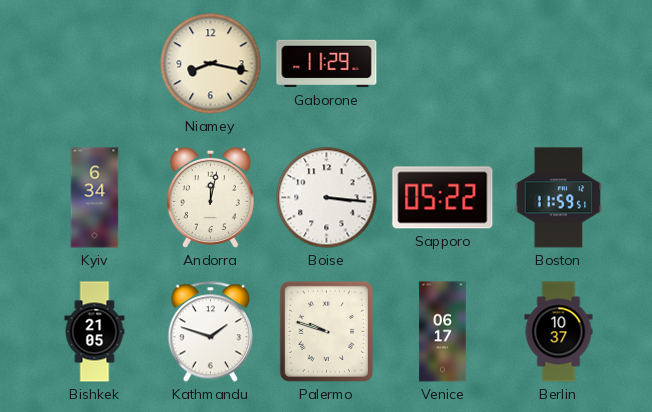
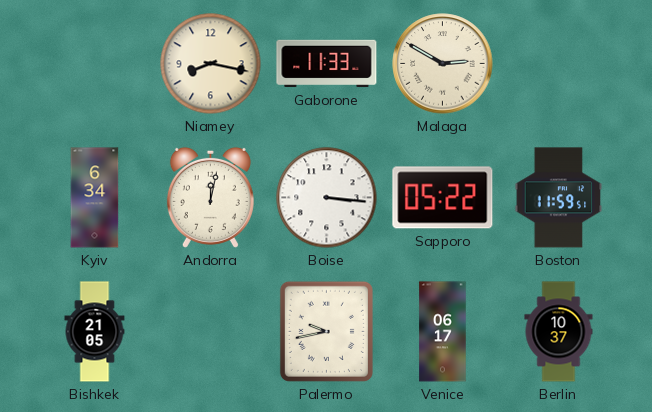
Gaborone: 11:29 -> 11:33
Malaga: none -> 2:50
Kathmandu: 1:48 -> none
Palermo: 9:48 -> 9:43
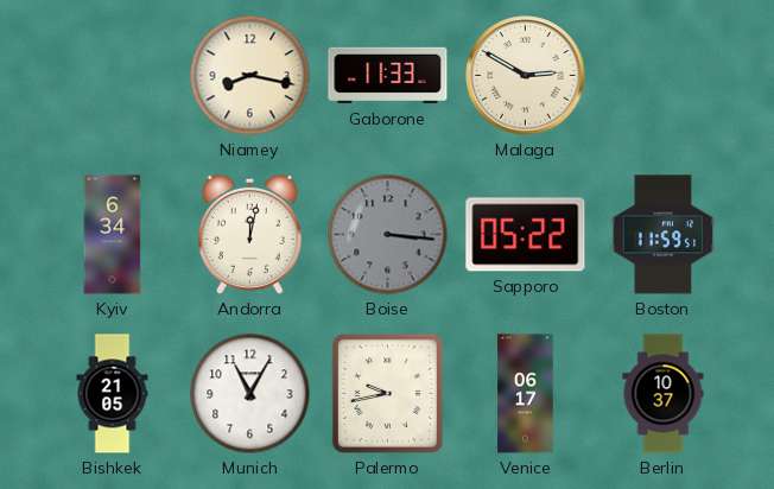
Boise dial: white -> grey
Munich: none -> 11:05
